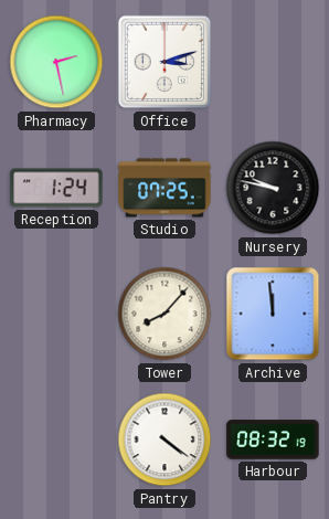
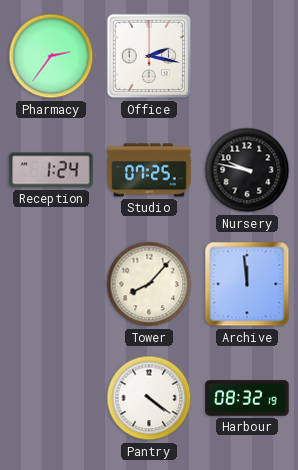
Pharmacy: 2:28 -> 2:36
Office: 3:12 -> 2:17
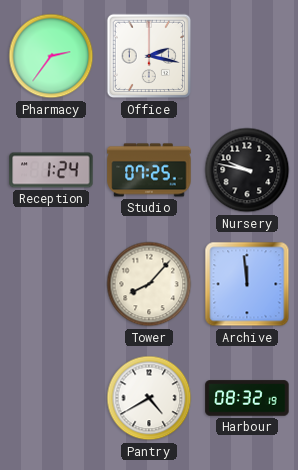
Pantry: 4:21 -> 4:40
